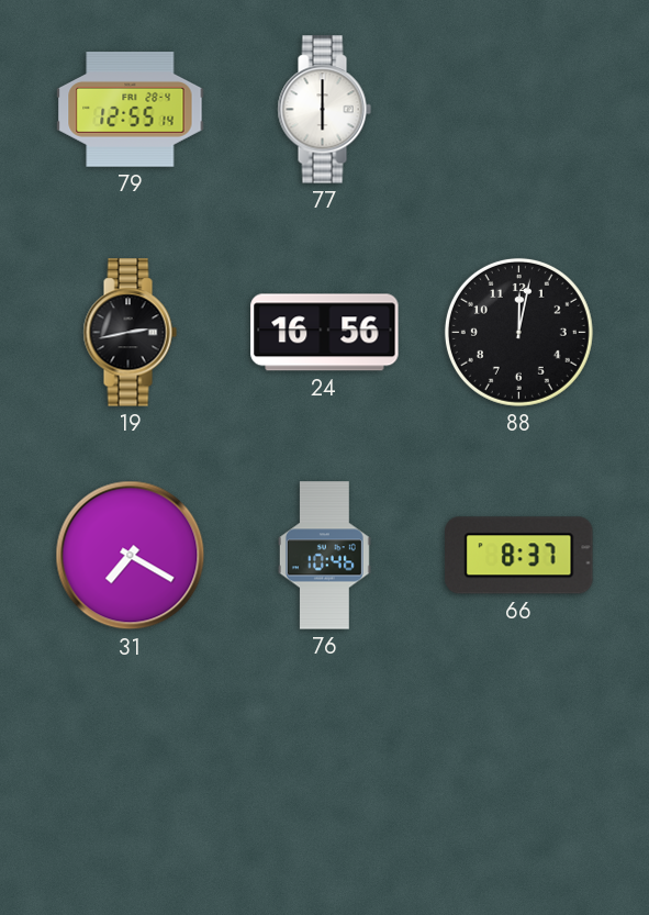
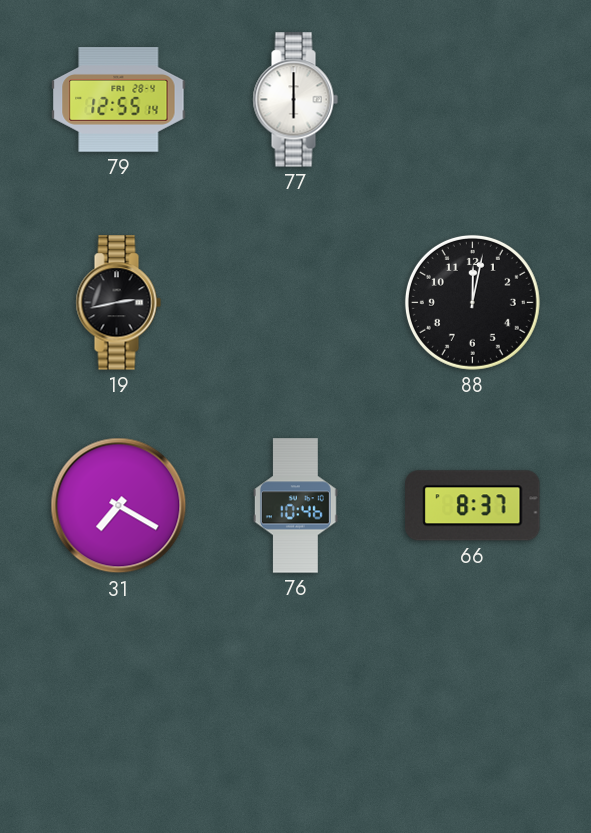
24: 16:56 -> none
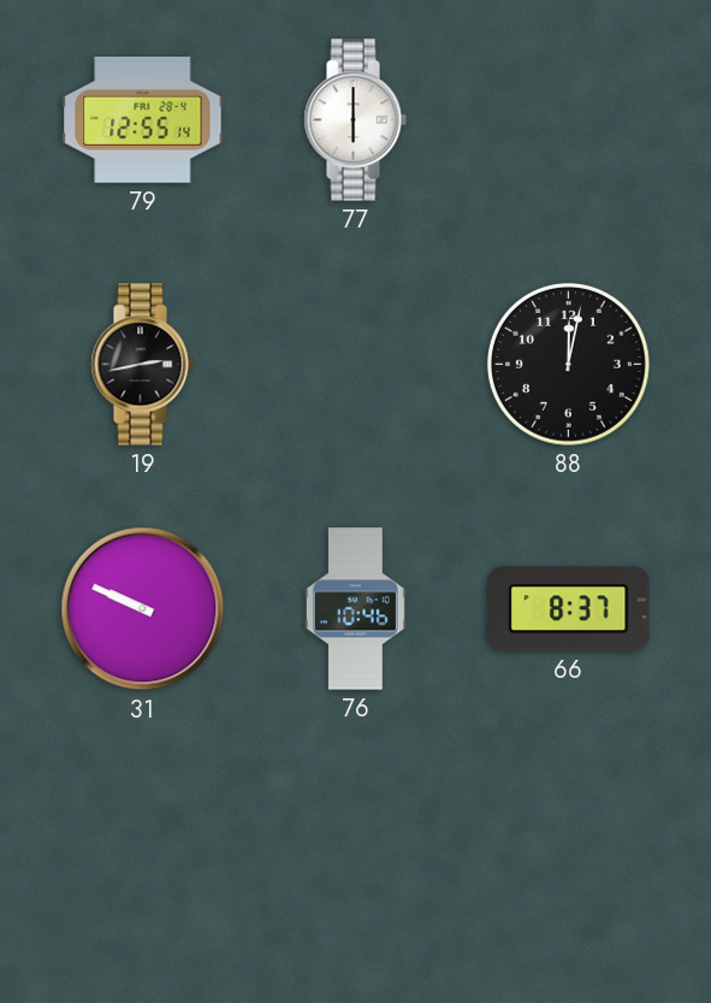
31: 7:20 -> 9:49
